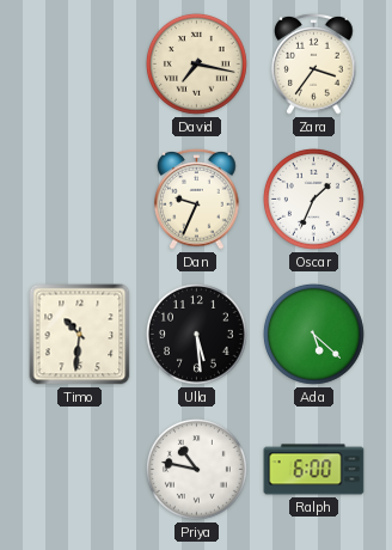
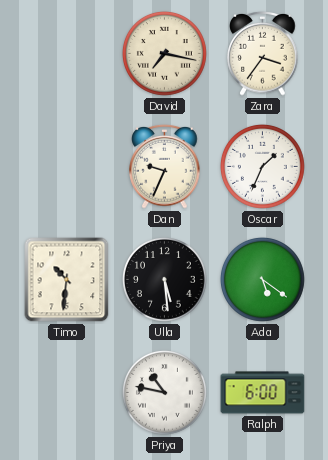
Ada: 5:22 -> 5:21
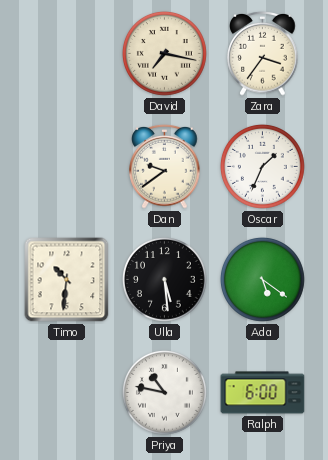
Dan: 9:34 -> 9:39
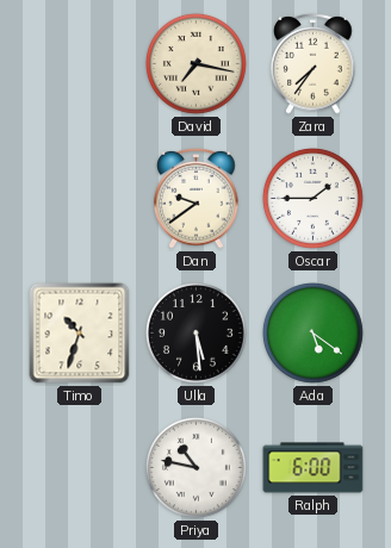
Zara: 3:36 -> 7:36
Oscar: 1:34 -> 1:45
Timo: 10:31 -> 10:33
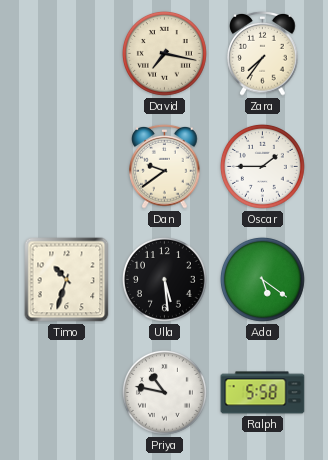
Ralph: 6:00 -> 5:58
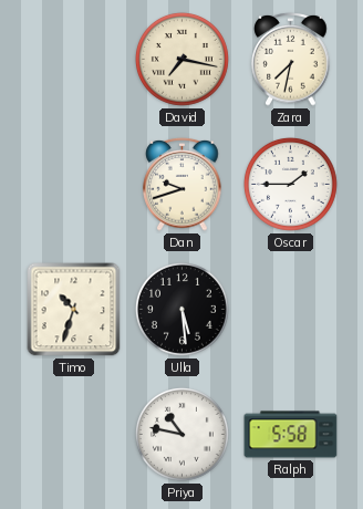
Zara: 7:36 -> 7:32
Dan: 9:39 -> 9:42
Ada: 5:21 -> none
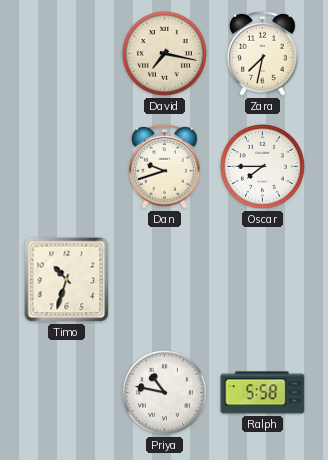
Oscar: 1:45 -> 7:45
Ulla: 5:29 -> none
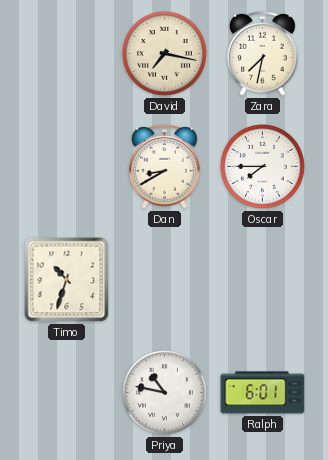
Dan: 9:42 -> 8:40
Ralph: 5:58 -> 6:01
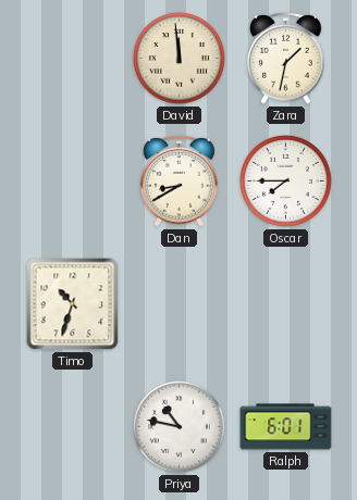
David: 7:17 -> 11:59
Zara: 7:32 -> 1:32
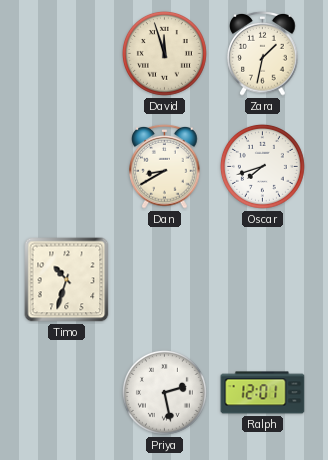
David: 11:59 -> 11:57
Oscar: 7:45 -> 7:42
Priya: 10:47 -> 2:28
Ralph: 6:01 -> 12:01
